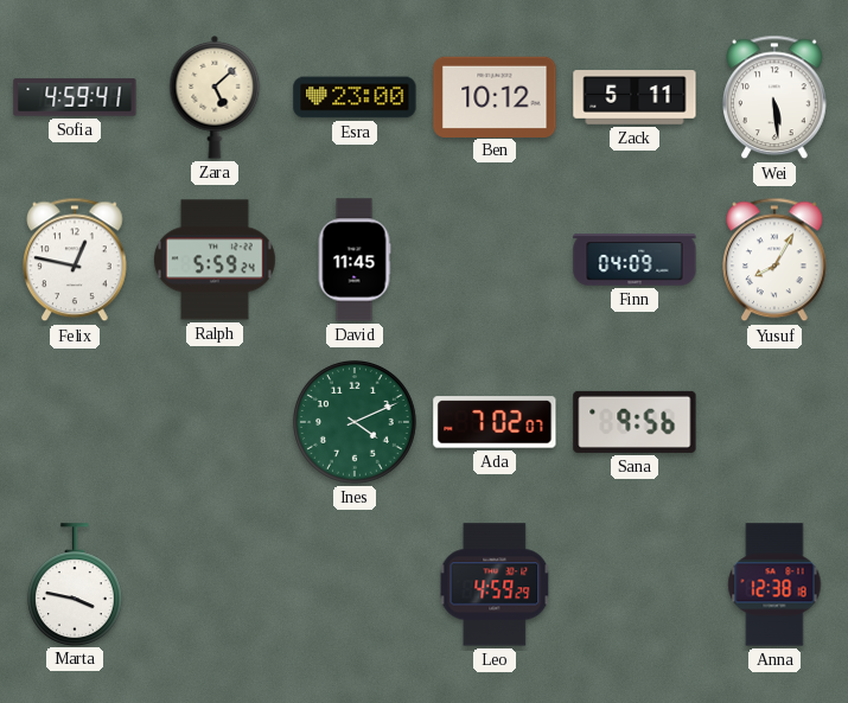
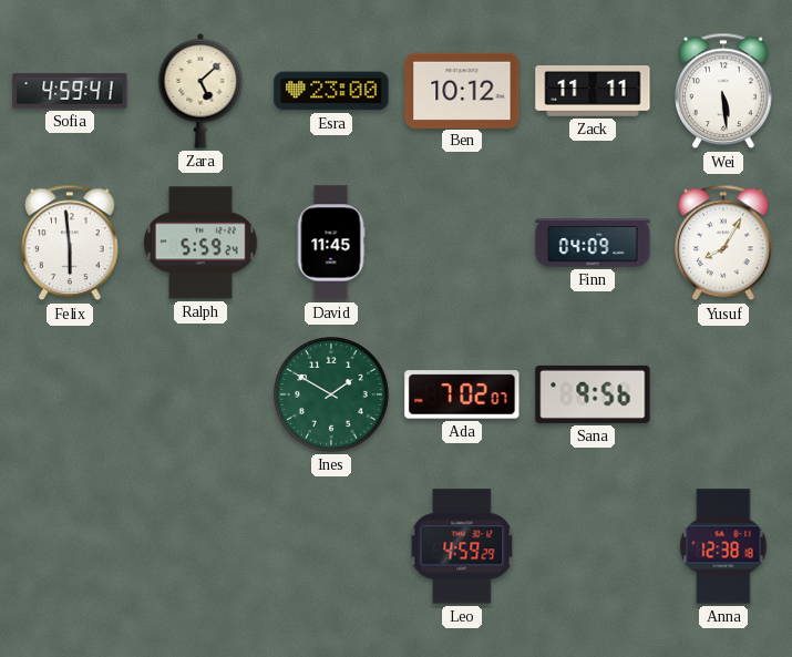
Zack: 5:11 -> 11:11
Felix: 12:47 -> 5:59
Ines: 4:11 -> 1:50
Marta: 3:47 -> none
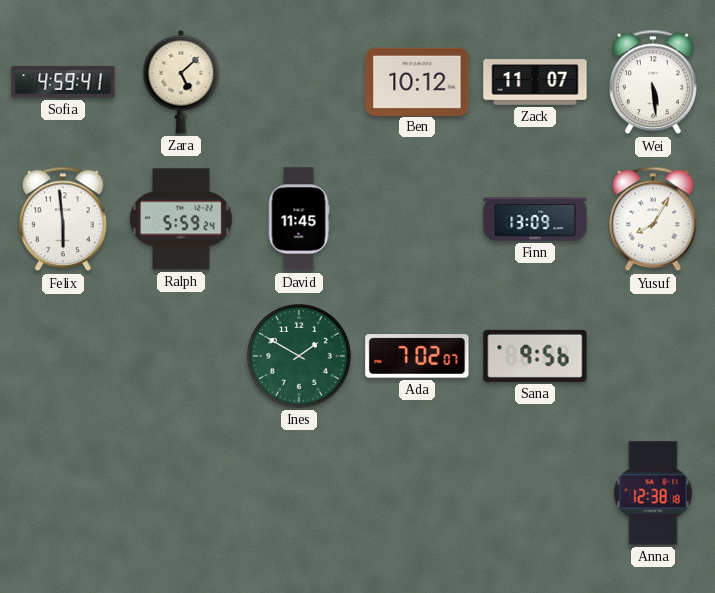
Esra: 23:00 -> none
Zack: 11:11 -> 11:07
Finn: 04:09 -> 13:09
Leo: 4:59 -> none
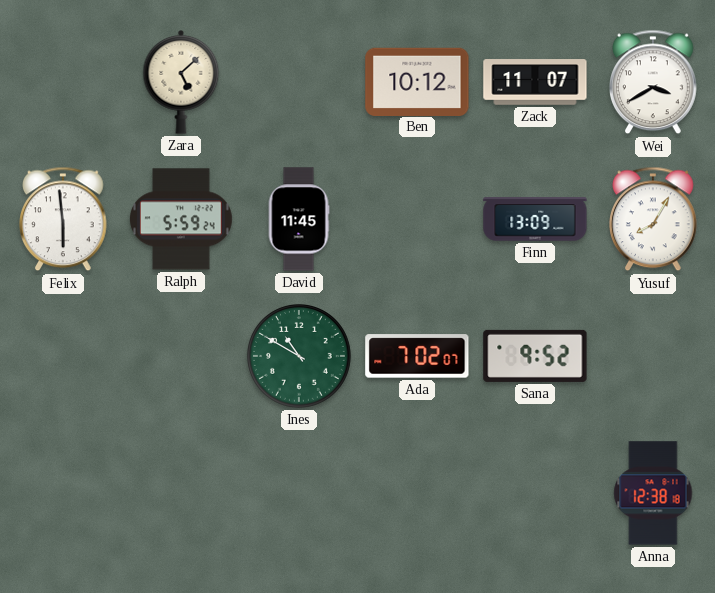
Sofia: 4:59 -> none
Wei: 5:29 -> 3:40
Ines: 1:50 -> 10:50
Sana: 9:56 -> 9:52
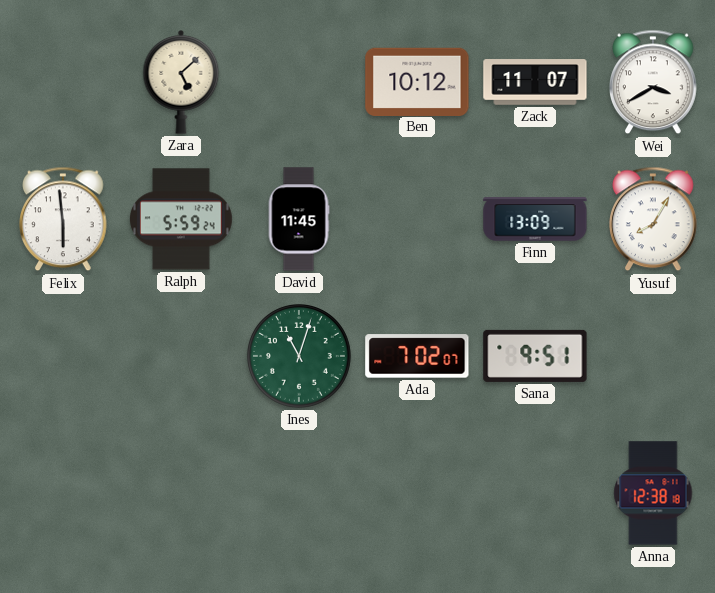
Ines: 10:50 -> 11:03
Sana: 9:52 -> 9:51
